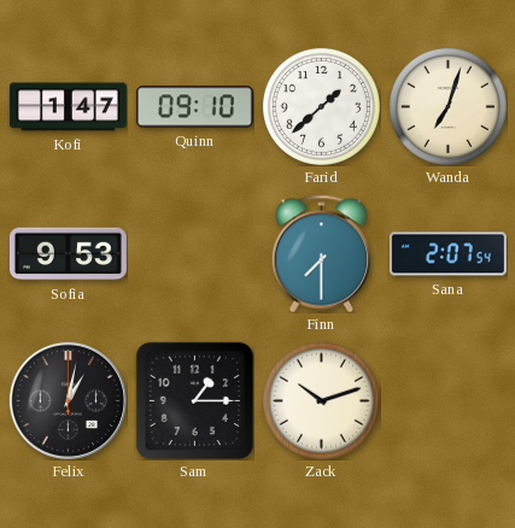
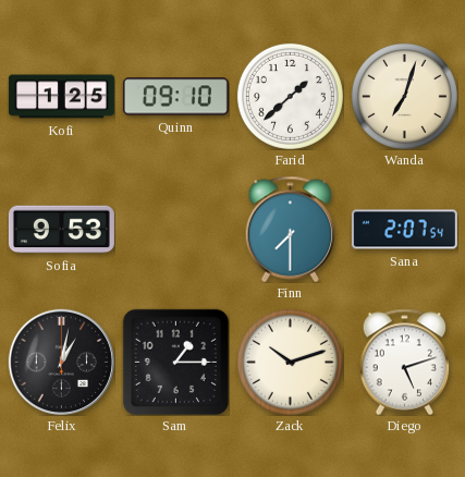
Kofi: 1:47 -> 1:25
Diego: none -> 5:12
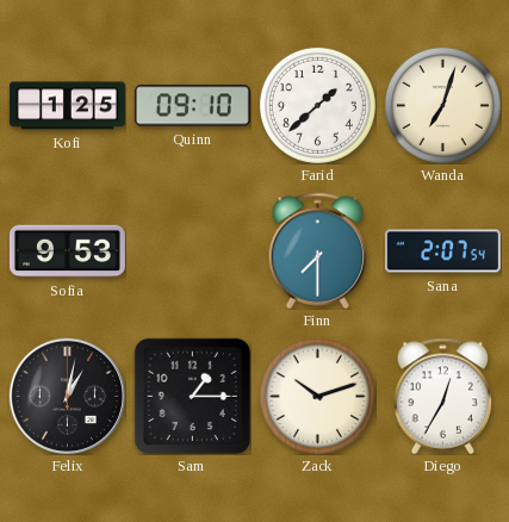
Diego: 5:12 -> 12:35
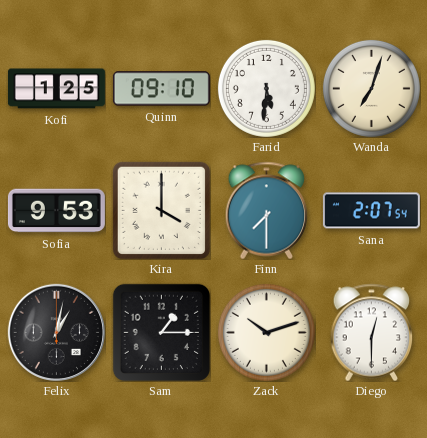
Farid: 1:38 -> 5:31
Kira: none -> 4:00
Diego: 12:35 -> 12:30
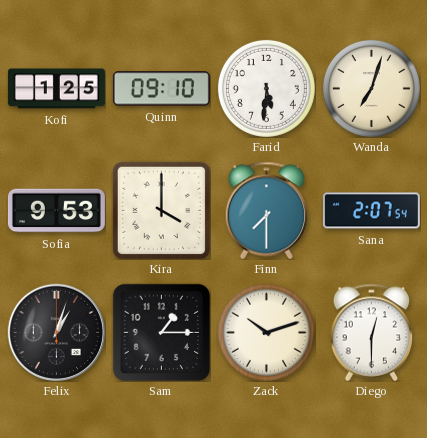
Felix: 1:02 -> 1:03
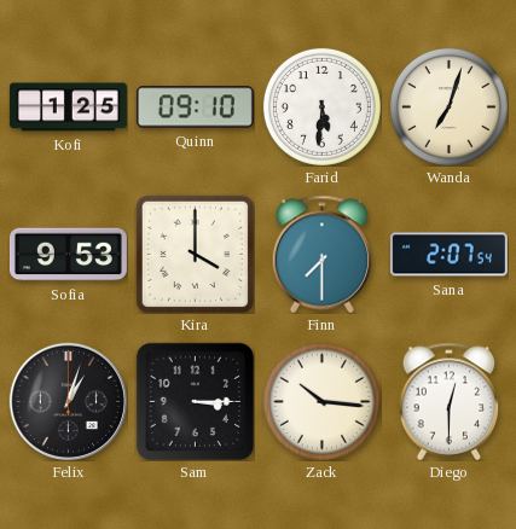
Sam: 1:15 -> 3:15
Zack: 10:12 -> 10:16
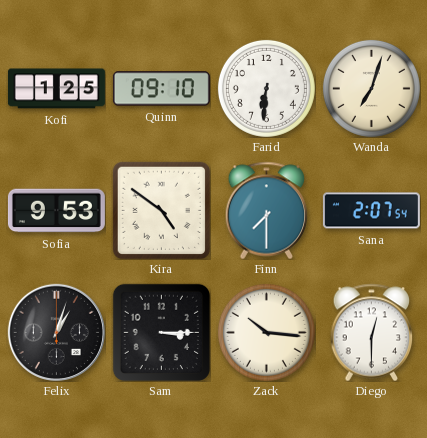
Farid: 5:31 -> 6:31
Kira: 4:00 -> 4:51
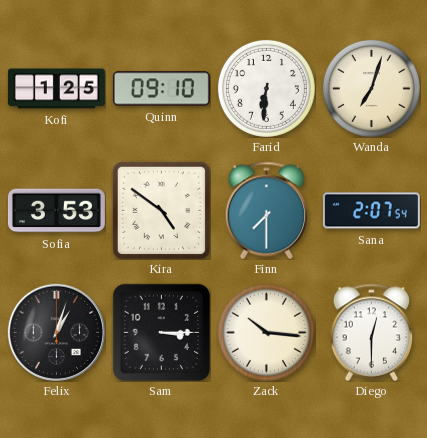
Sofia: 9:53 -> 3:53
